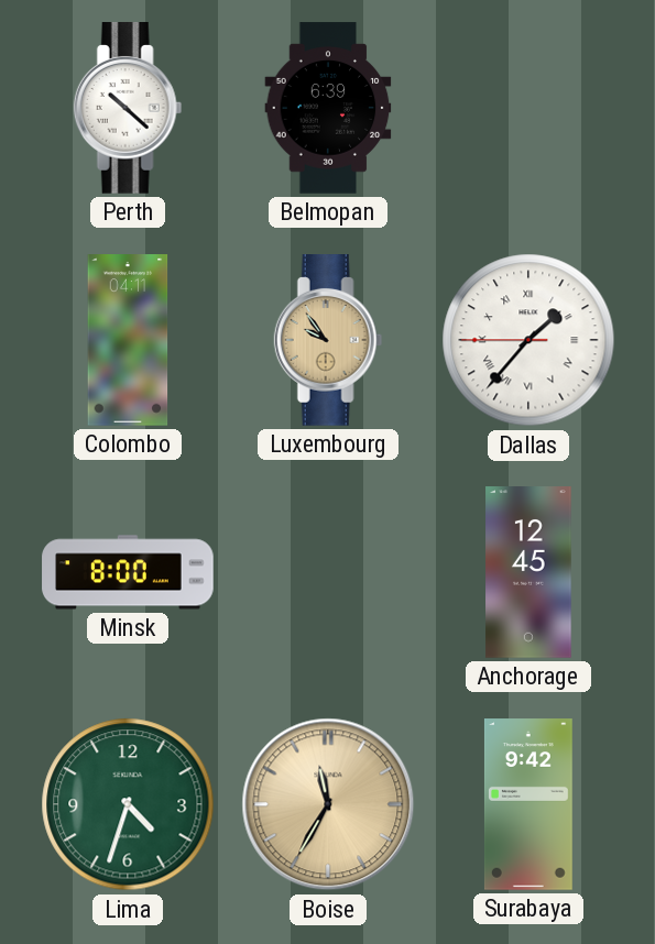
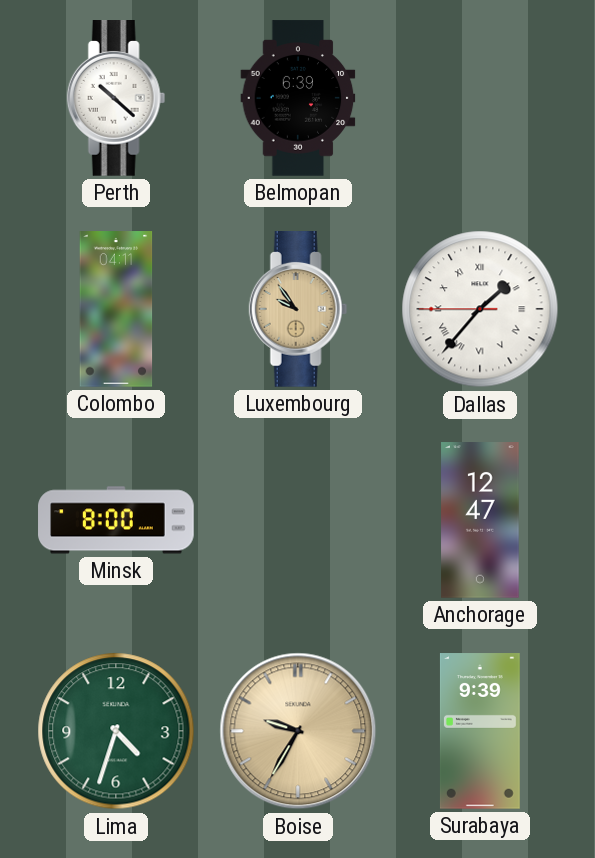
Anchorage: 12:45 -> 12:47
Boise: 11:35 -> 9:35
Surabaya: 9:42 -> 9:39
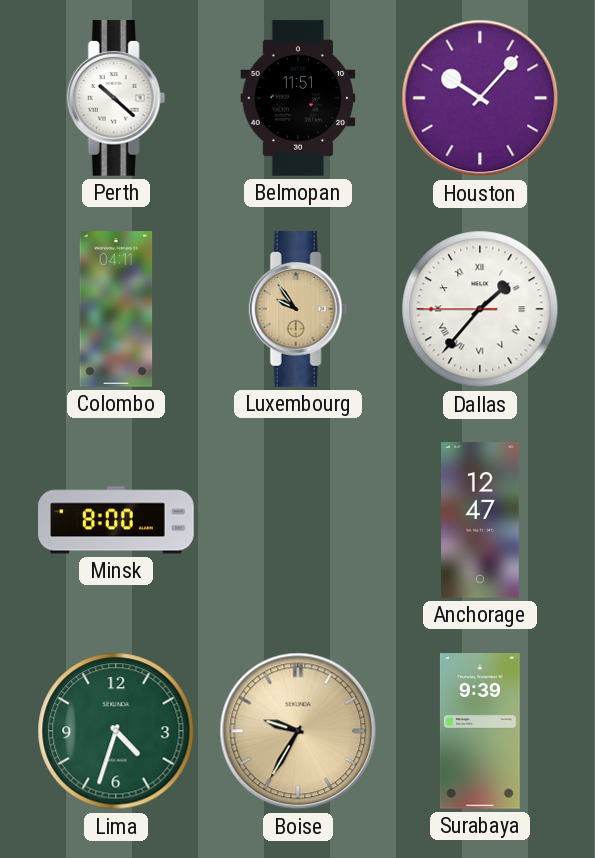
Belmopan: 6:39 -> 11:51
Houston: none -> 10:07
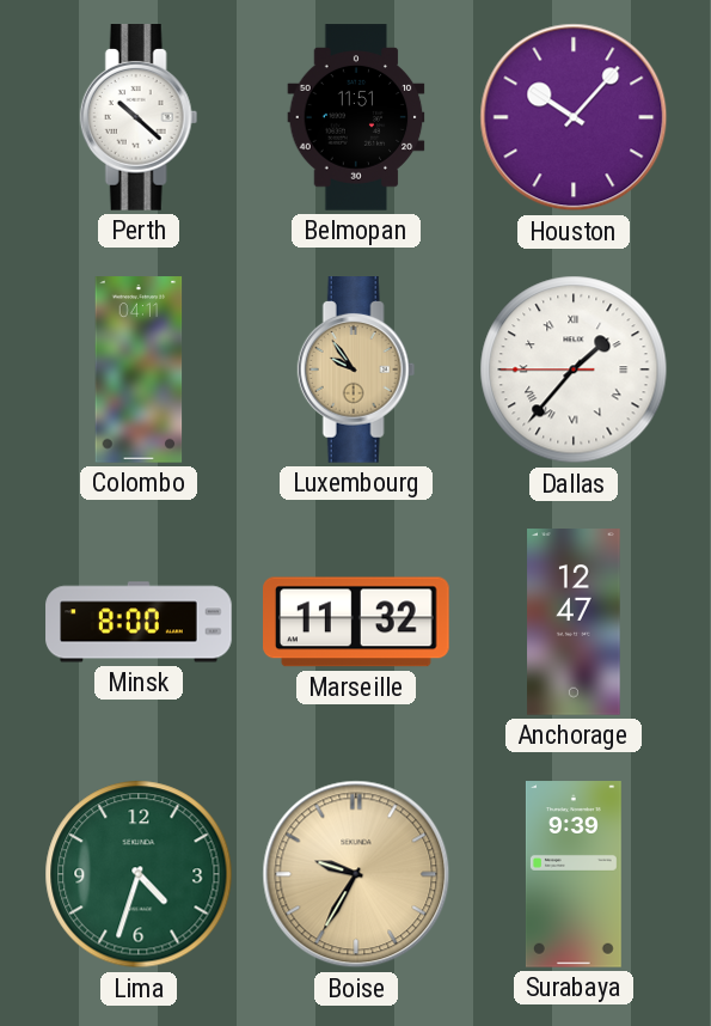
Marseille: none -> 11:32
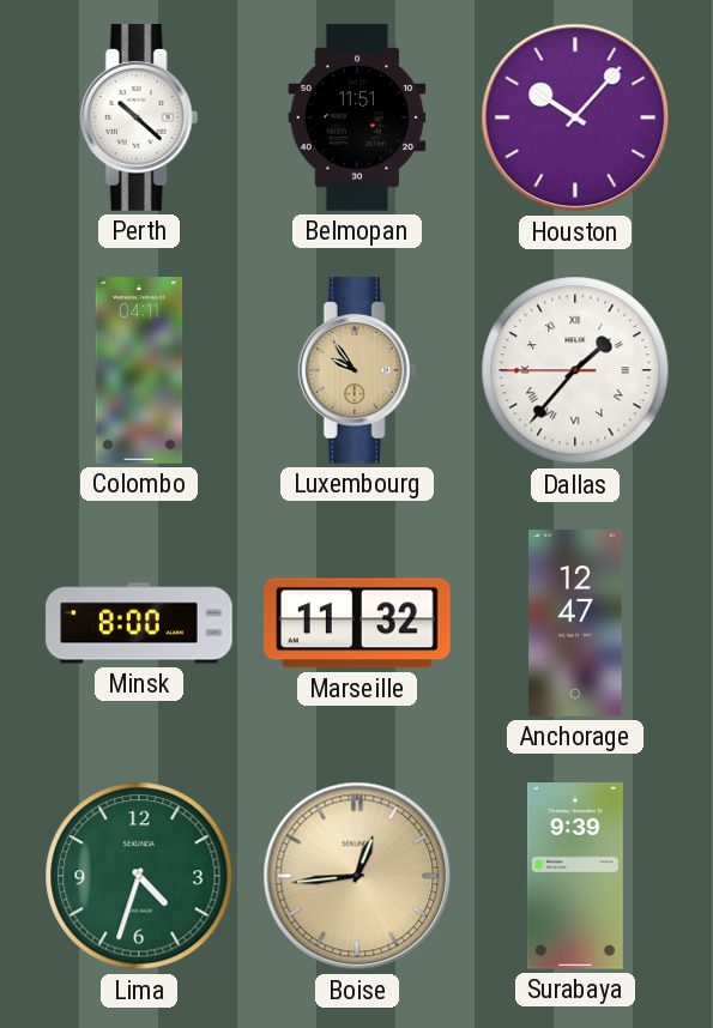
Boise: 9:35 -> 12:44
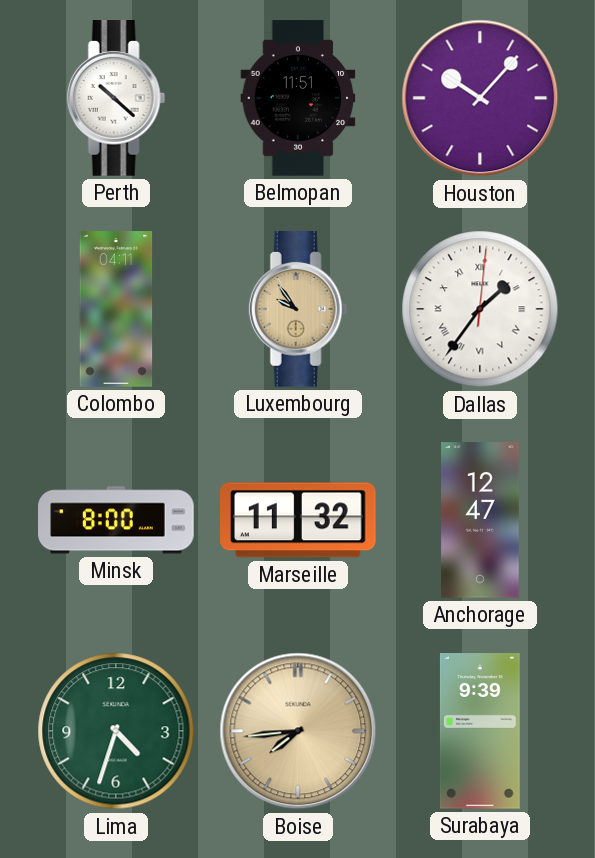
Dallas: 1:36:45 -> 1:36:01
Boise: 12:44 -> 7:44
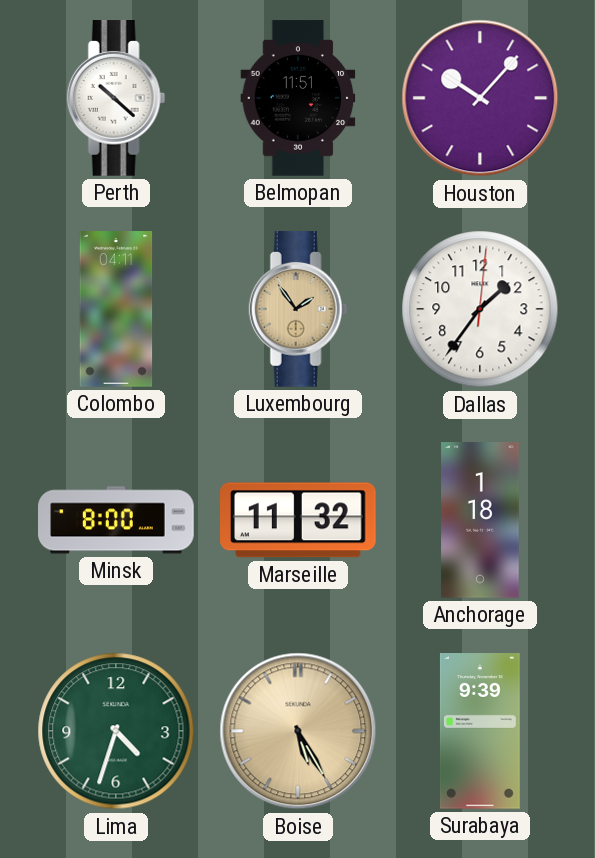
Luxembourg: 9:54 -> 1:54
Dallas numerals: Roman -> Arabic
Anchorage: 12:47 -> 1:18
Boise: 7:44 -> 5:25
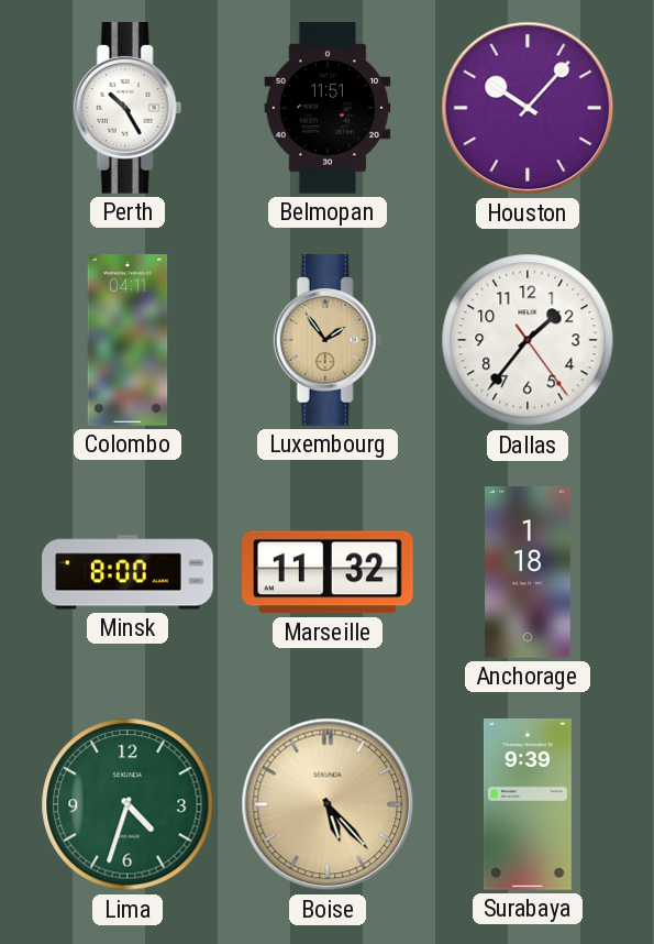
Perth: 10:22 -> 10:25
Dallas: 1:36:01 -> 1:36:24
Boise: 5:25 -> 5:23
